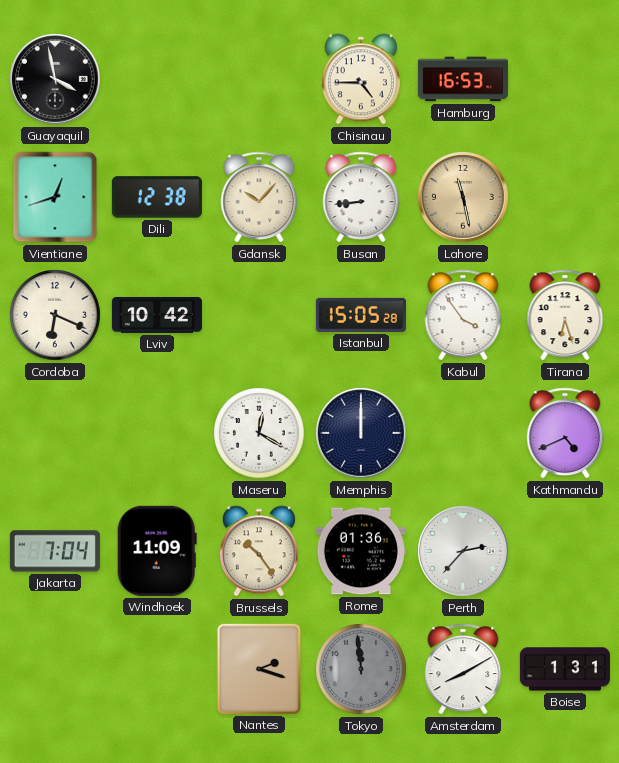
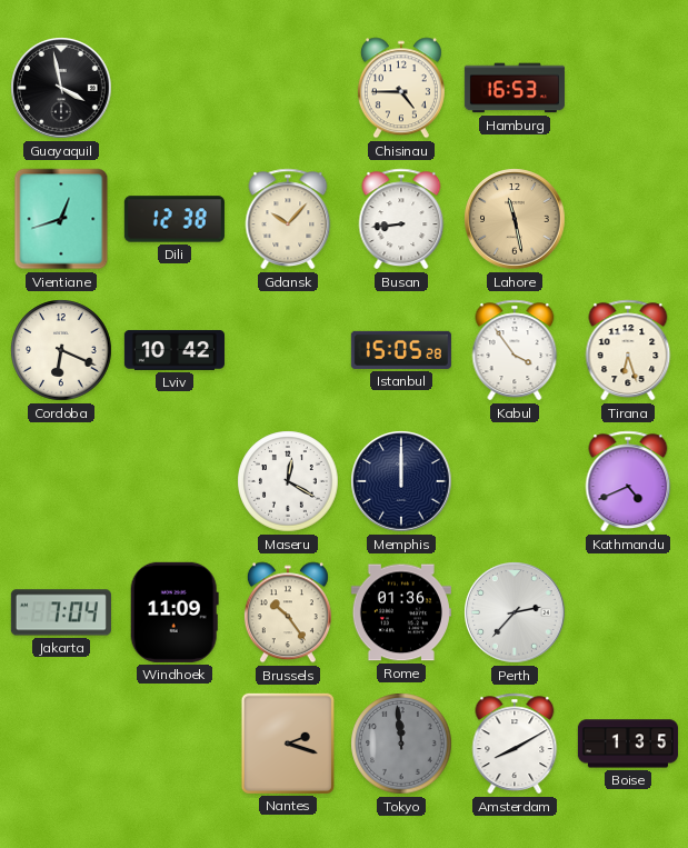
Boise: 1:31 -> 1:35
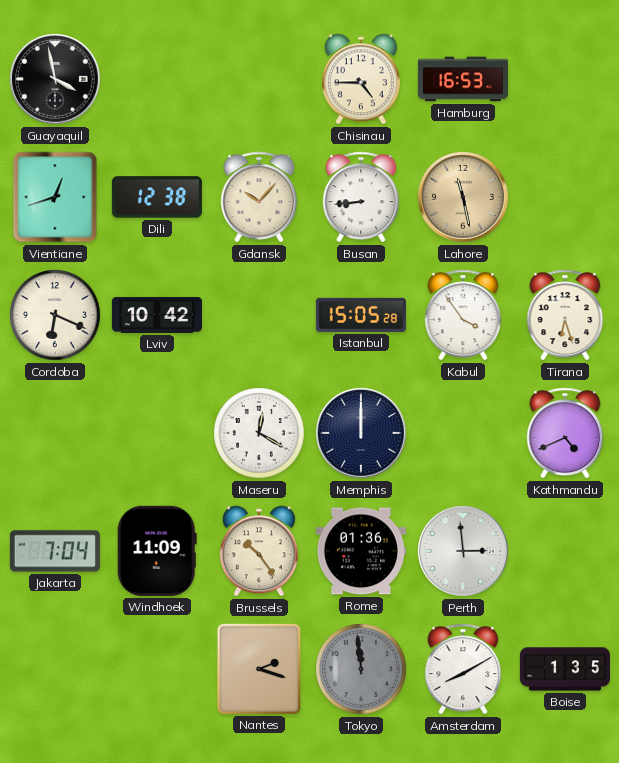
Perth: 2:37 -> 2:59
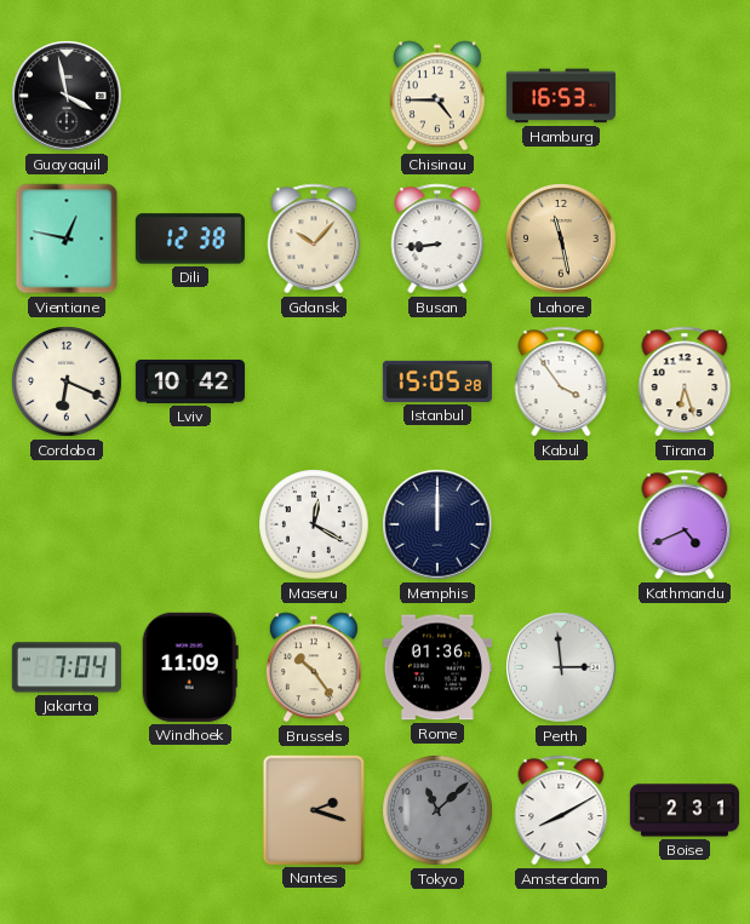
Vientiane: 12:42 -> 12:47
Tokyo: 11:59 -> 11:08
Boise: 1:35 -> 2:31
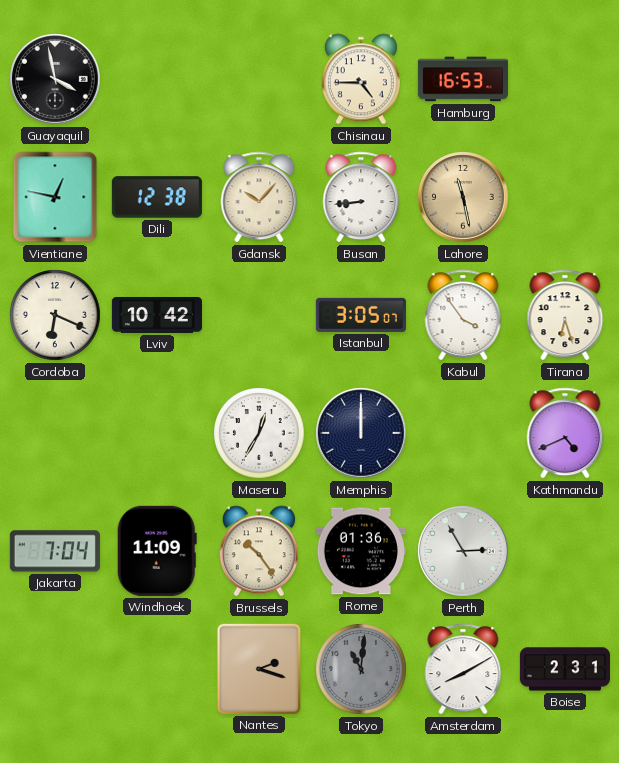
Istanbul: 15:05 -> 3:05
Maseru: 12:20 -> 12:35
Perth: 2:59 -> 2:55
Tokyo: 11:08 -> 11:01
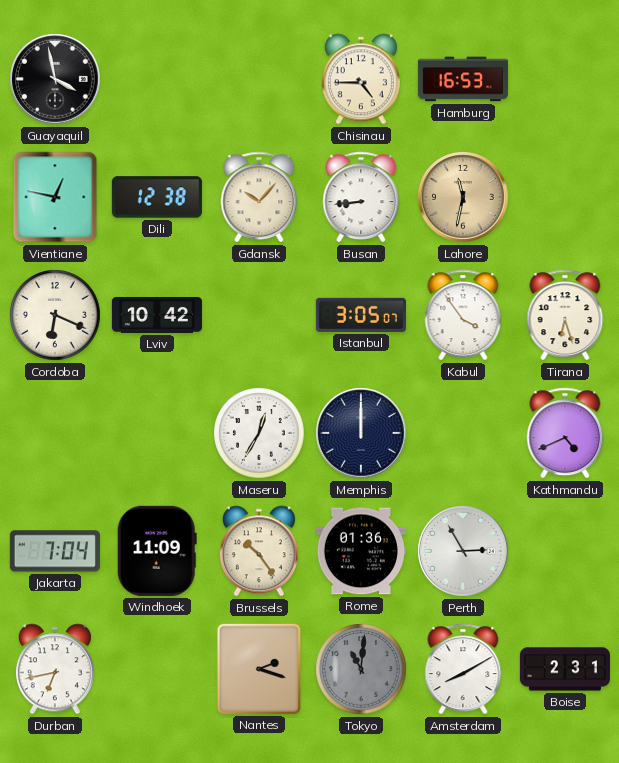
Lahore: 11:28 -> 11:32
Durban: none -> 6:43
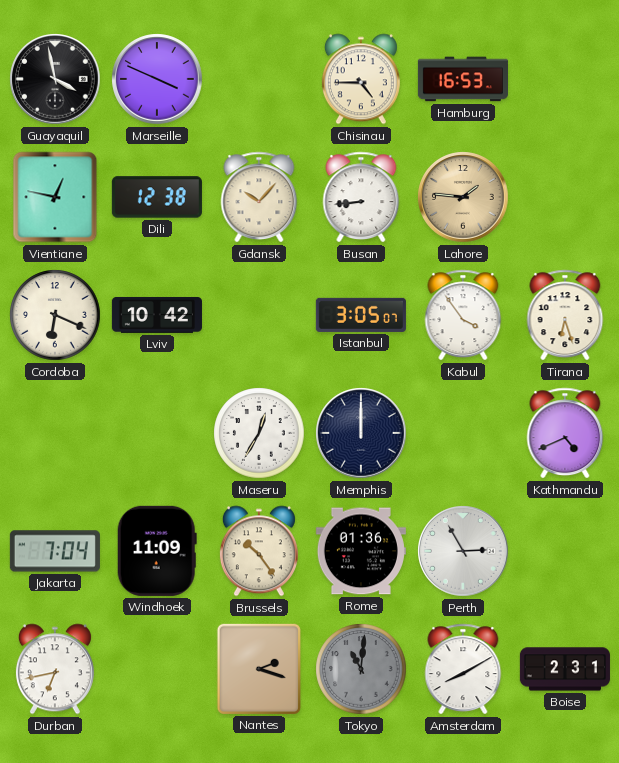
Marseille: none -> 3:49
Lahore: 11:32 -> 1:46
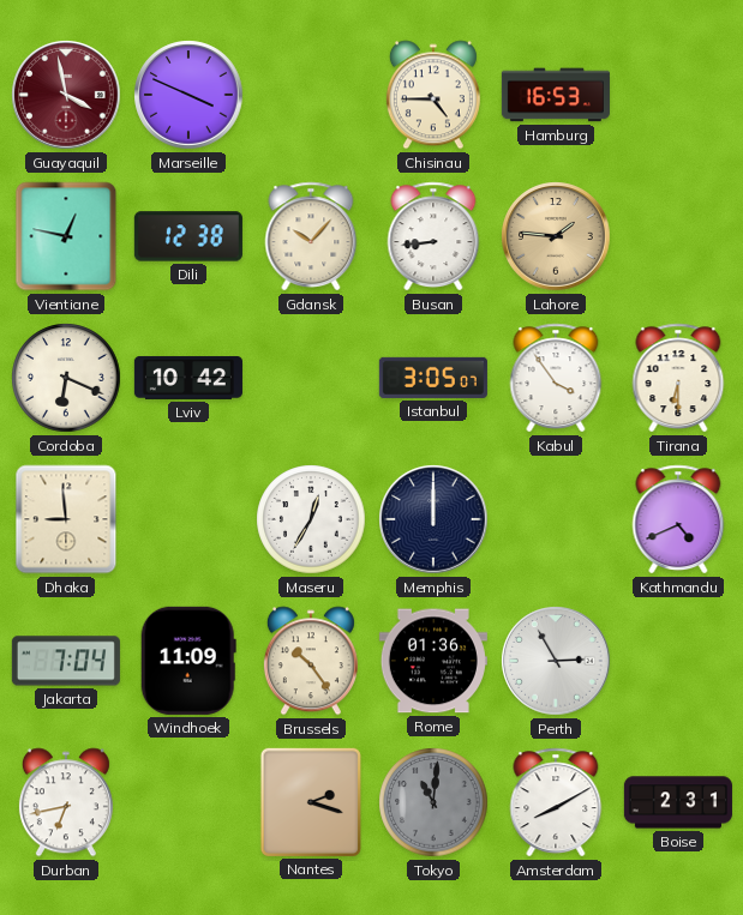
Guayaquil dial: black -> burgundy
Tirana: 6:27 -> 6:30
Dhaka: none -> 8:59
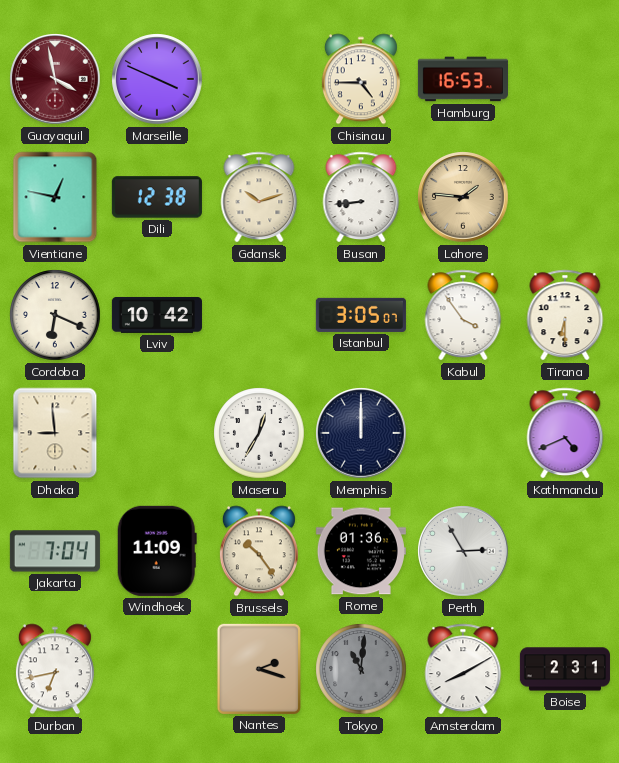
Gdansk: 10:07 -> 10:12
